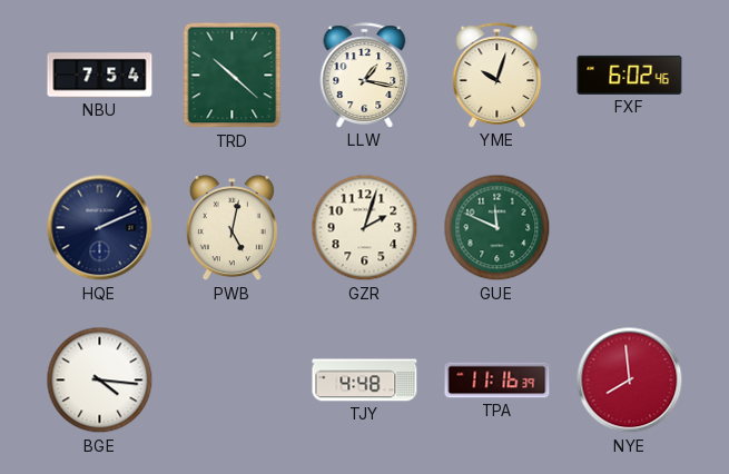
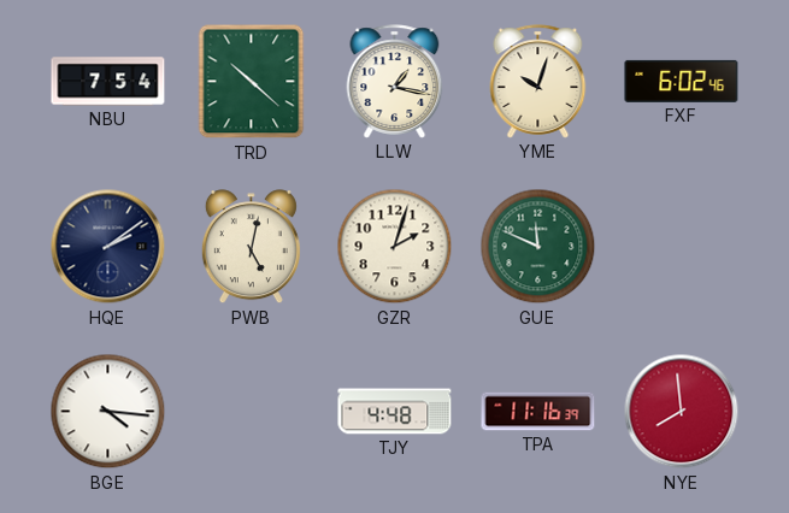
HQE: 2:11 -> 2:09
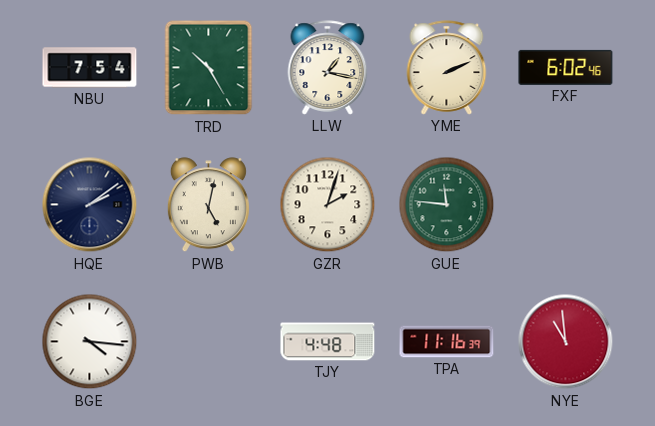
TRD: 10:22 -> 10:25
YME: 10:03 -> 2:11
GUE: 11:49 -> 11:46
NYE: 7:59 -> 10:59
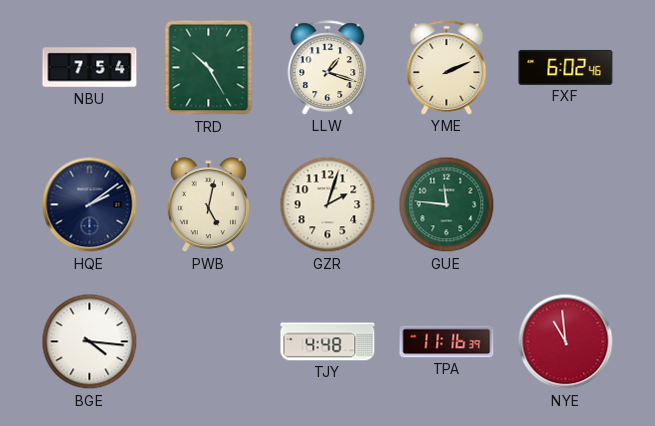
LLW: 1:17 -> 1:18
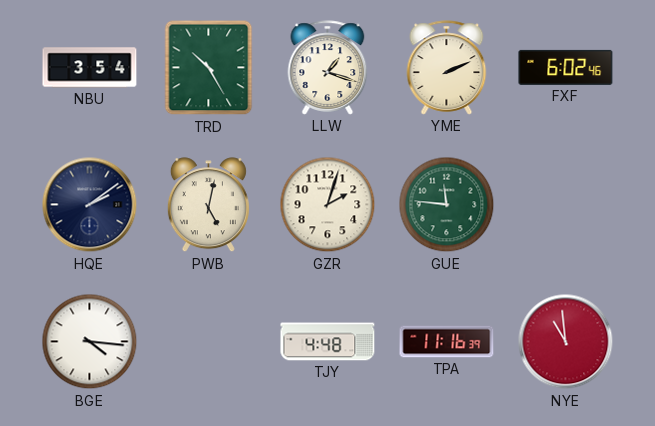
NBU: 7:54 -> 3:54
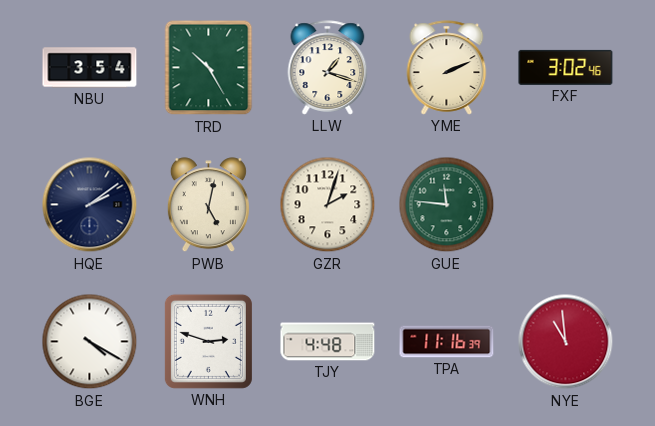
FXF: 6:02 -> 3:02
BGE: 4:16 -> 4:20
WNH: none -> 2:48
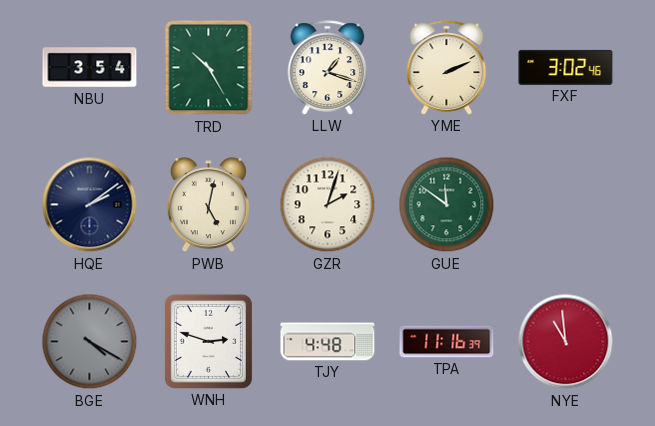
GUE: 11:46 -> 11:51
BGE dial: white -> grey
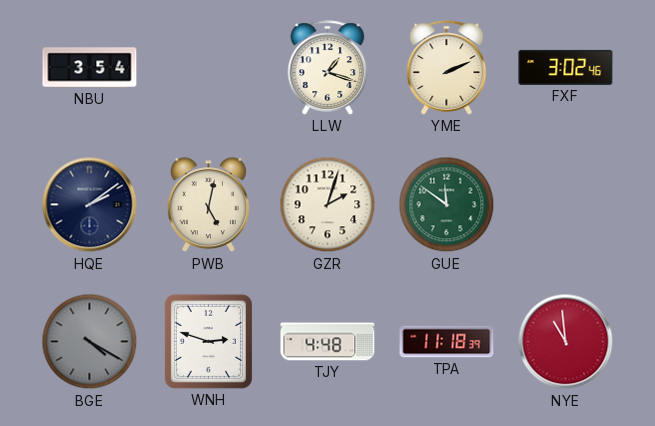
TRD: 10:25 -> none
TPA: 11:16 -> 11:18
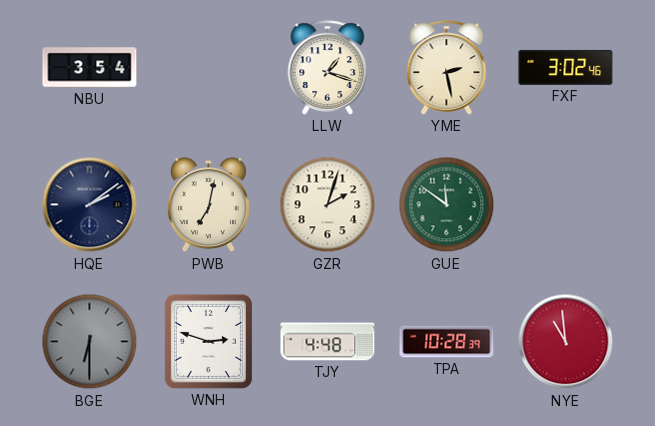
YME: 2:11 -> 2:28
PWB: 5:02 -> 7:02
BGE: 4:20 -> 6:30
TPA: 11:18 -> 10:28
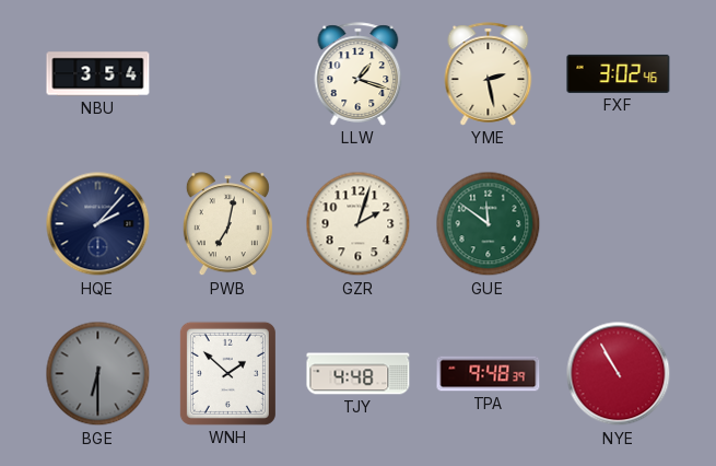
HQE: 2:09 -> 2:07
WNH: 2:48 -> 1:52
TPA: 10:28 -> 9:48
NYE: 10:59 -> 10:55
